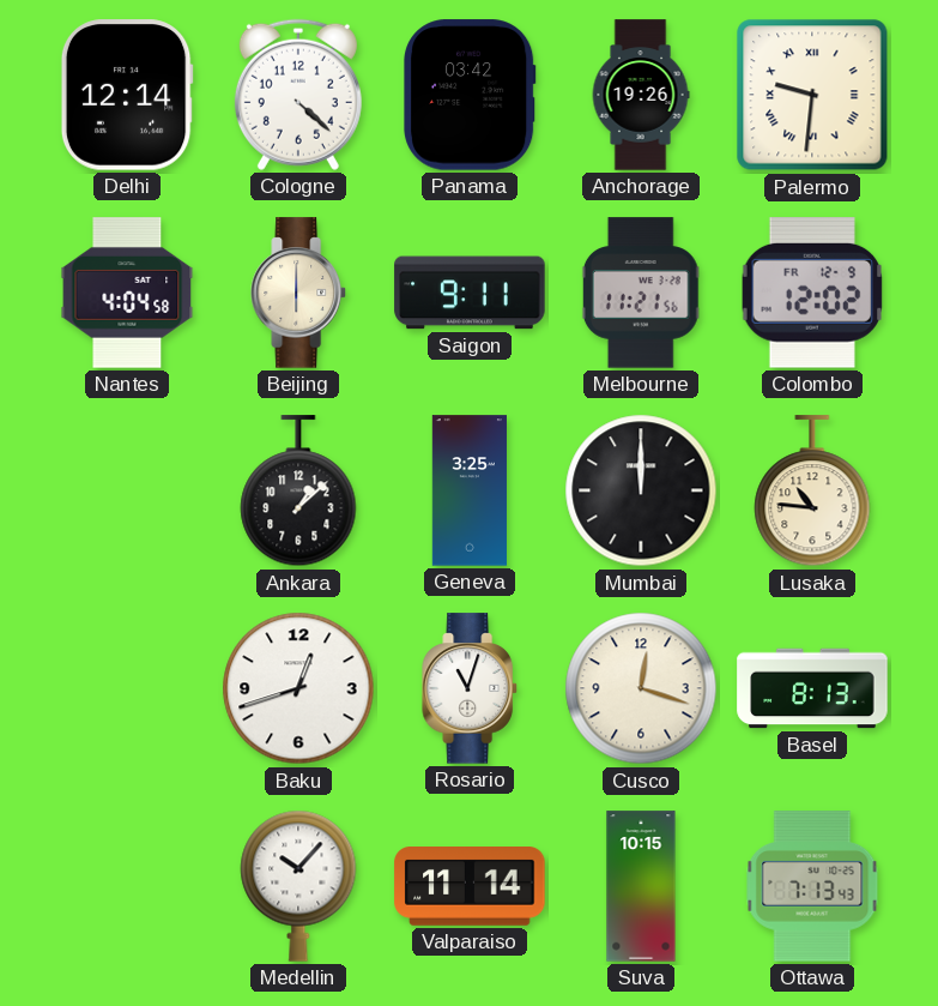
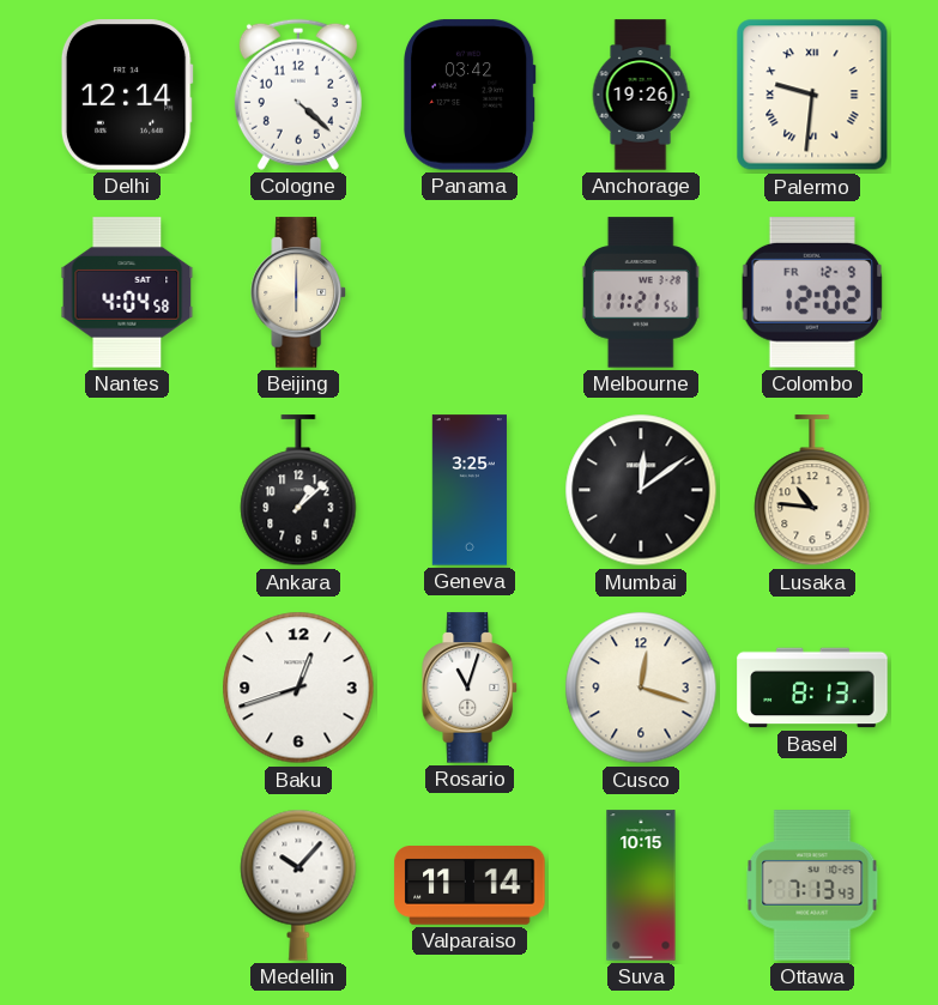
Saigon: 9:11 -> none
Mumbai: 12:00 -> 12:09
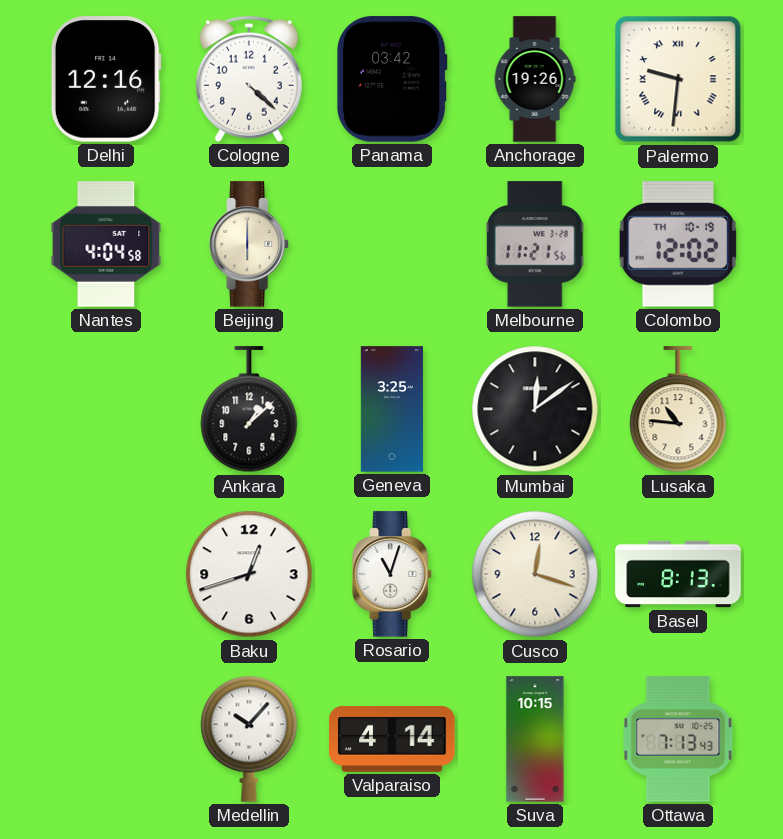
Delhi: 12:14 -> 12:16
Colombo date: FR 12-9 -> TH 10-19
Valparaiso: 11:14 -> 4:14
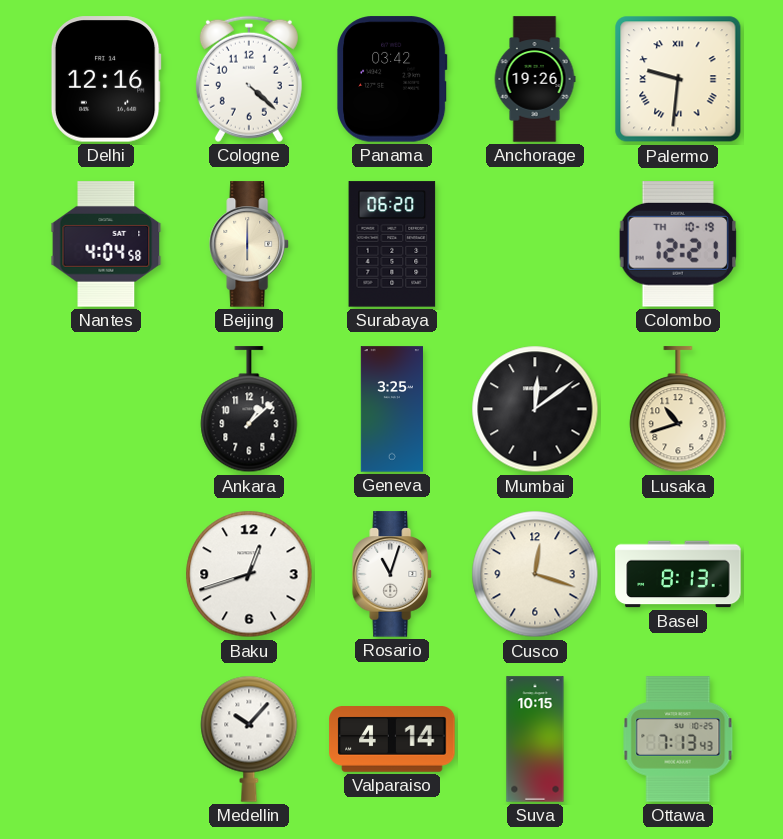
Surabaya: none -> 06:20
Melbourne: 11:21 -> none
Colombo: 12:02 -> 12:21
Lusaka: 10:46 -> 10:42
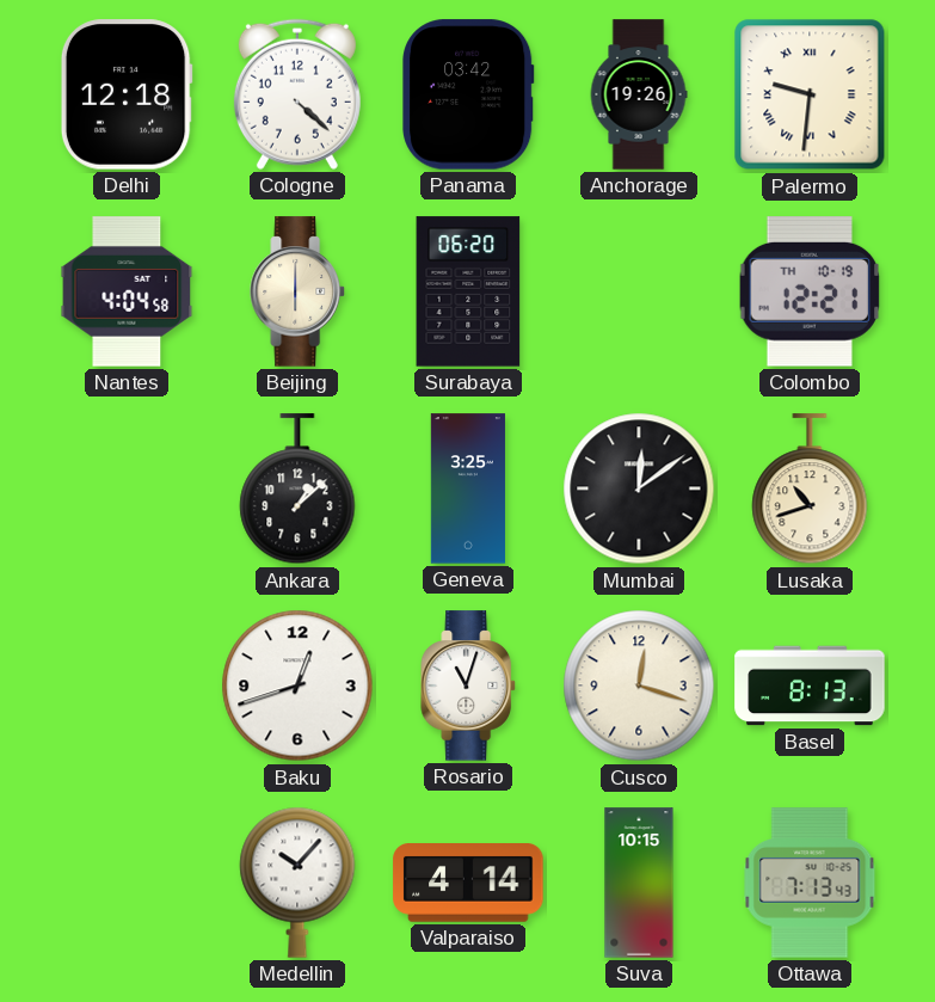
Delhi: 12:16 -> 12:18
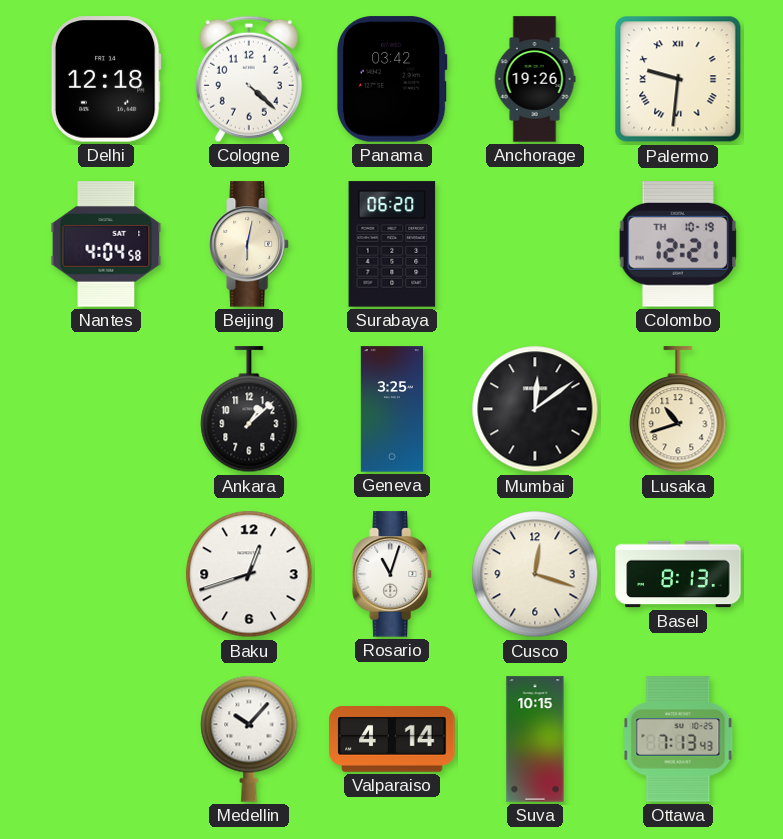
Beijing: 6:00 -> 6:02
